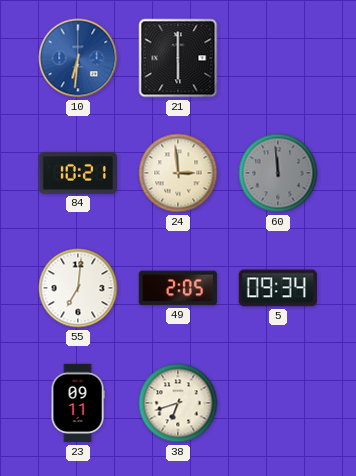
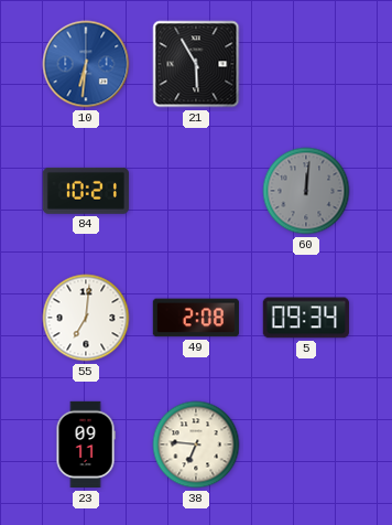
21: 6:00 -> 5:55
24: 2:59 -> none
60: 11:59 -> 12:01
49: 2:05 -> 2:08
38: 6:42 -> 6:46
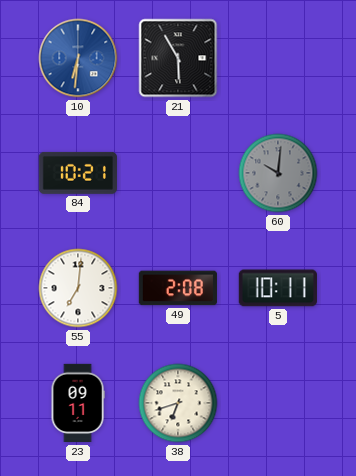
60: 12:01 -> 10:01
5: 09:34 -> 10:11
38: 6:46 -> 6:42
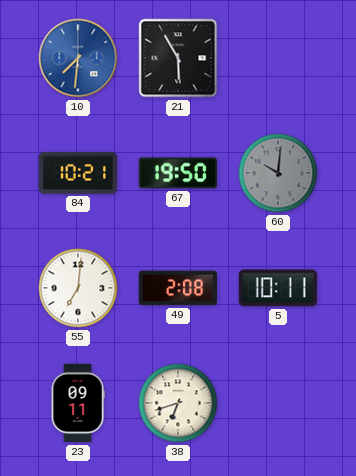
10: 6:31 -> 7:31
67: none -> 19:50
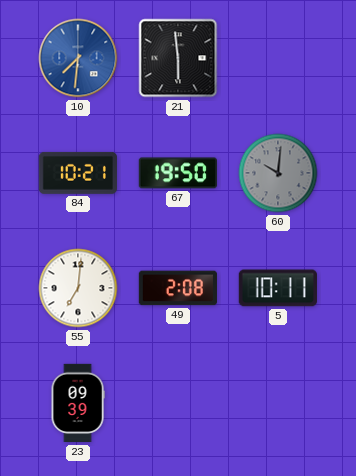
21: 5:55 -> 5:59
23: 09:11 -> 09:39
38: 6:42 -> none
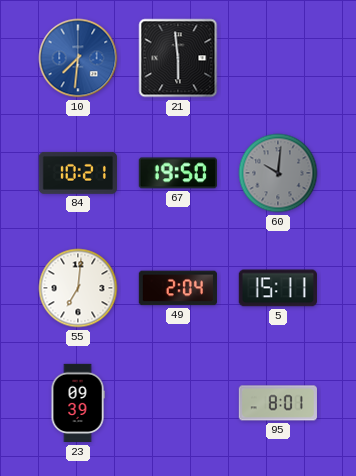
49: 2:08 -> 2:04
5: 10:11 -> 15:11
95: none -> 8:01
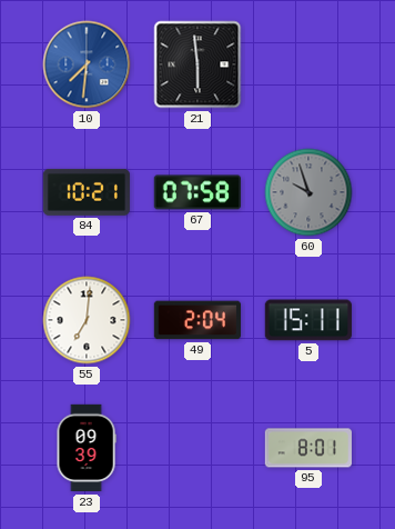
67: 19:50 -> 07:58
60: 10:01 -> 9:57
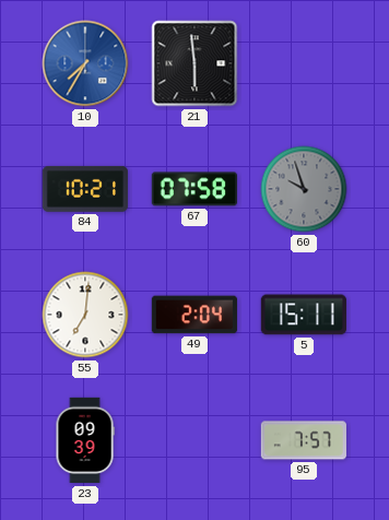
10: 7:31 -> 7:35
95: 8:01 -> 7:57
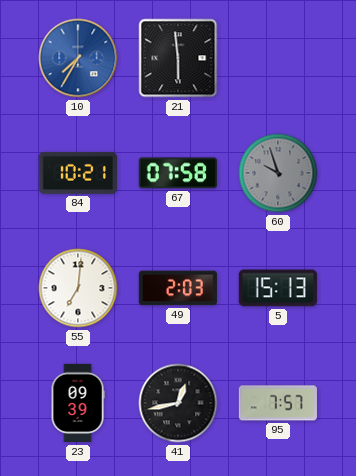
49: 2:04 -> 2:03
5: 15:11 -> 15:13
41: none -> 12:43
